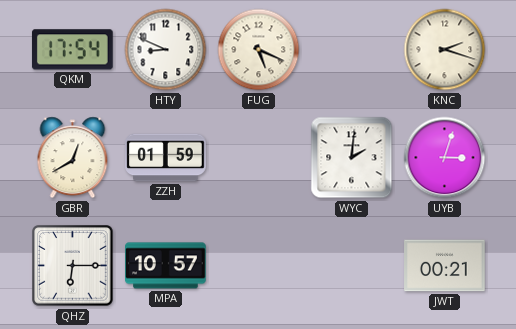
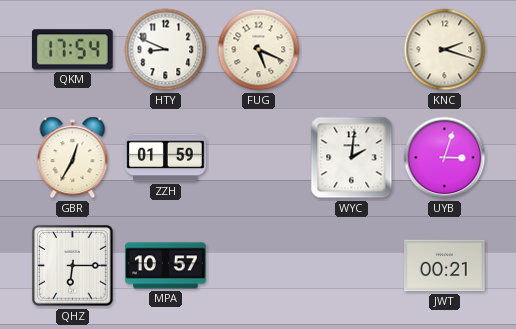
GBR: 12:40 -> 12:35
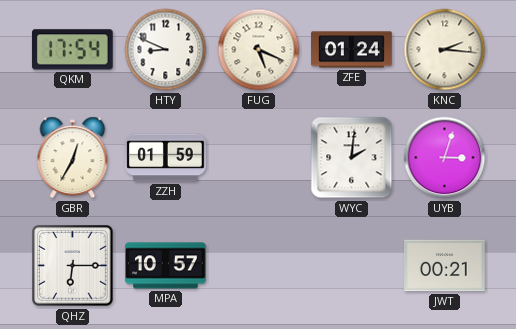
ZFE: none -> 01:24
KNC: 2:18 -> 2:16
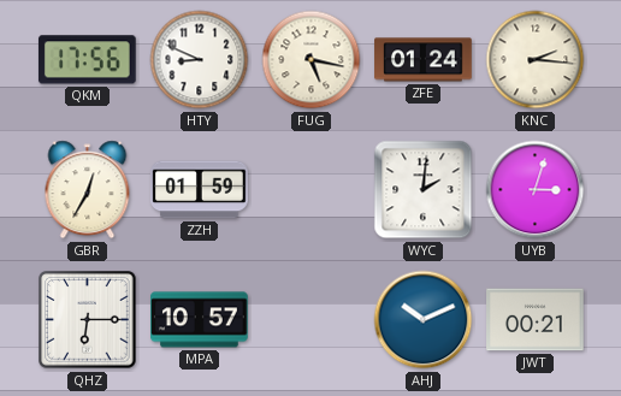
QKM: 17:54 -> 17:56
FUG: 5:19 -> 5:17
AHJ: none -> 10:11
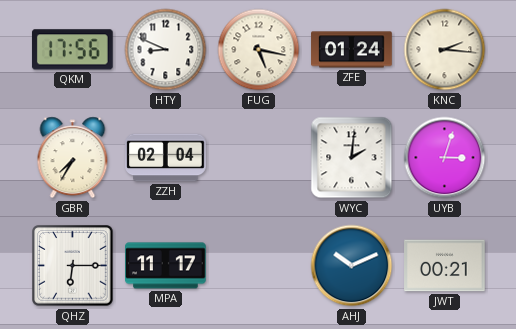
GBR: 12:35 -> 7:35
ZZH: 01:59 -> 02:04
MPA: 10:57 -> 11:17
